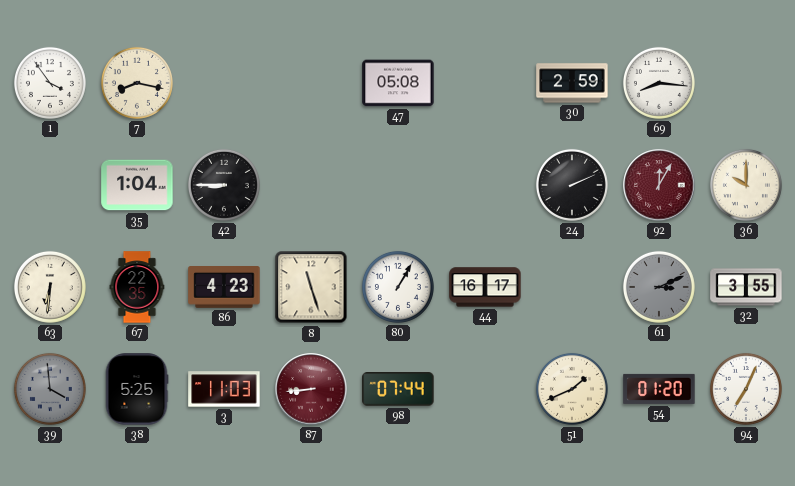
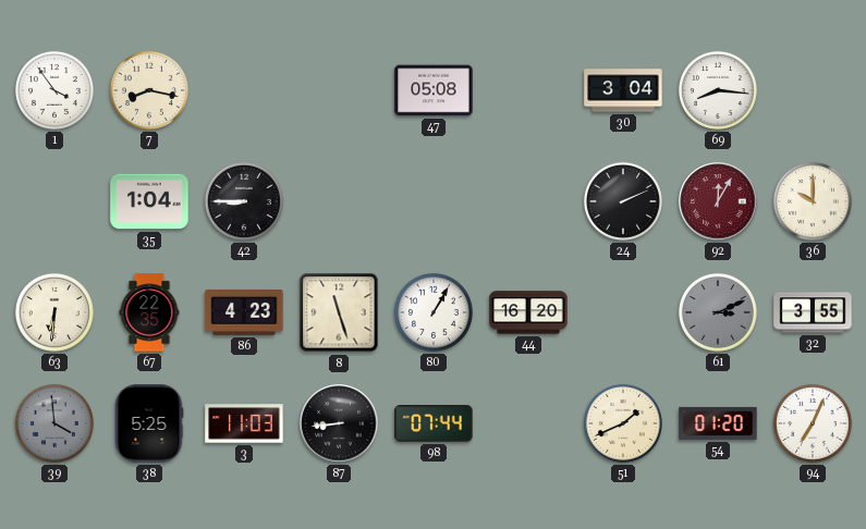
30: 2:59 -> 3:04
44: 16:17 -> 16:20
87 dial: burgundy -> black
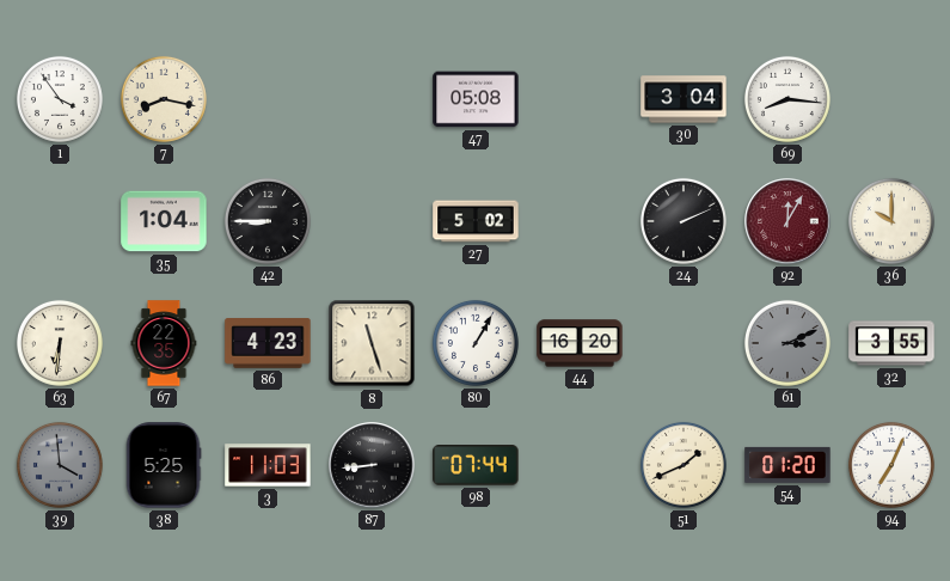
27: none -> 5:02
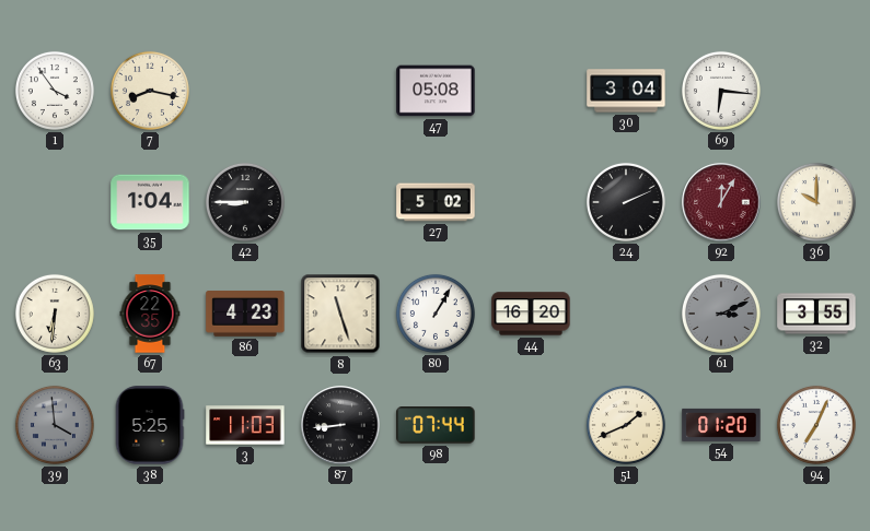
69: 8:16 -> 6:16
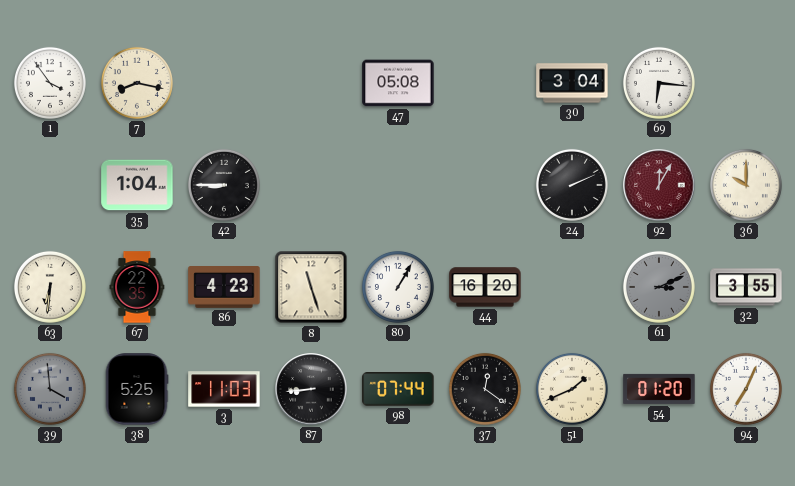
27: 5:02 -> none
37: none -> 12:21
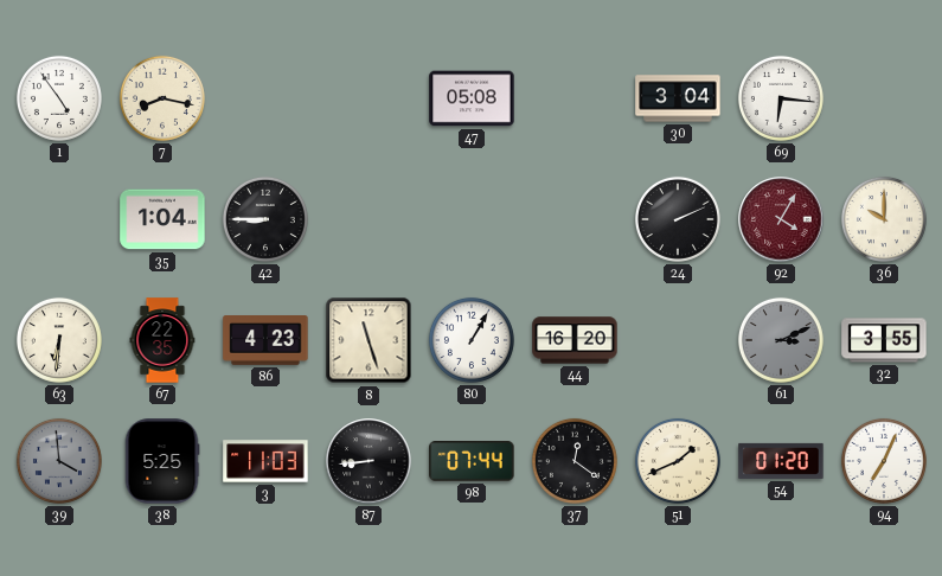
1: 3:54 -> 4:54
92: 12:05 -> 4:05
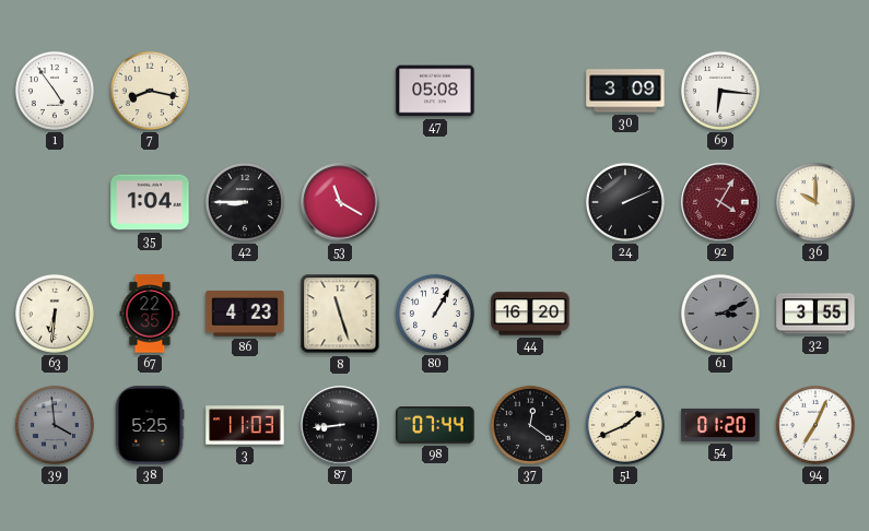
30: 3:04 -> 3:09
53: none -> 11:20
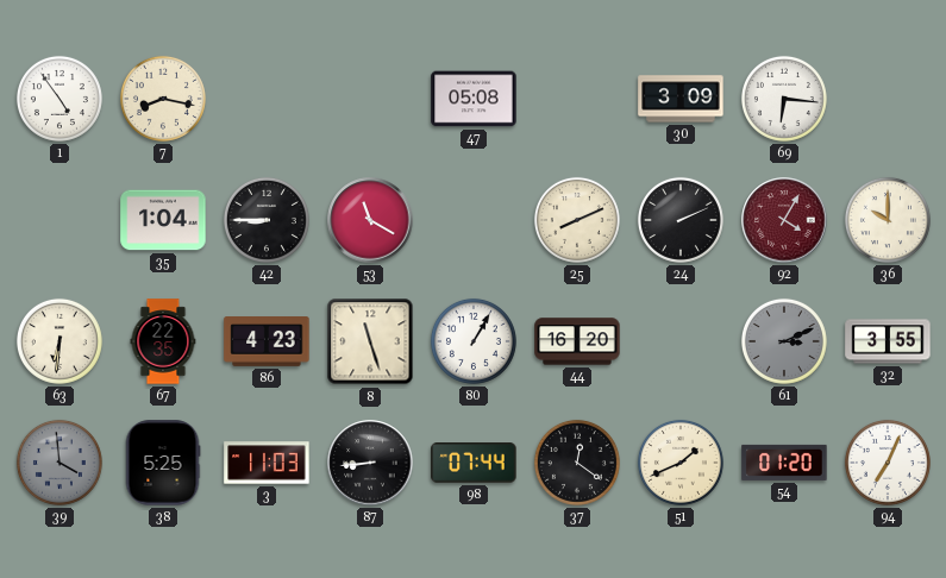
25: none -> 8:11
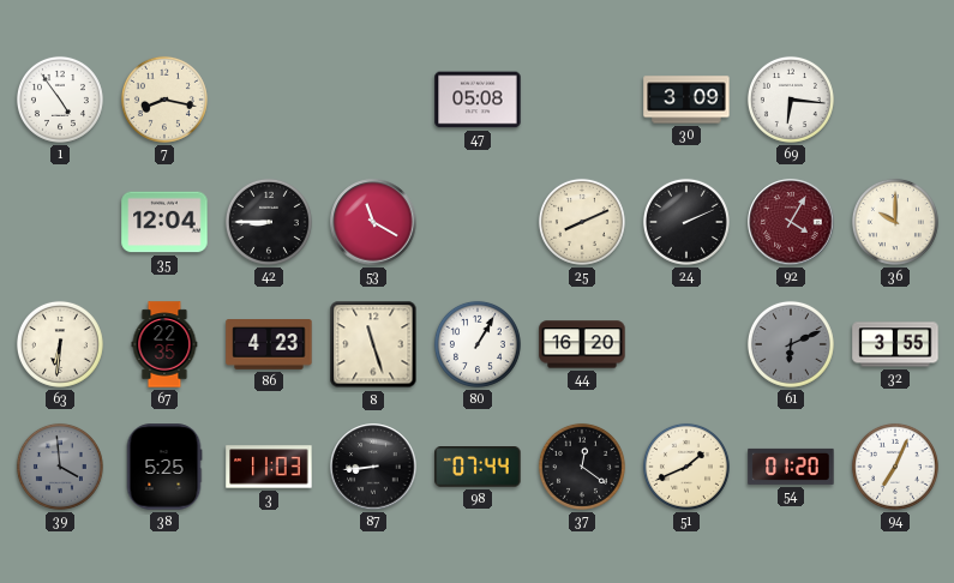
35: 1:04 -> 12:04
61: 3:11 -> 6:11
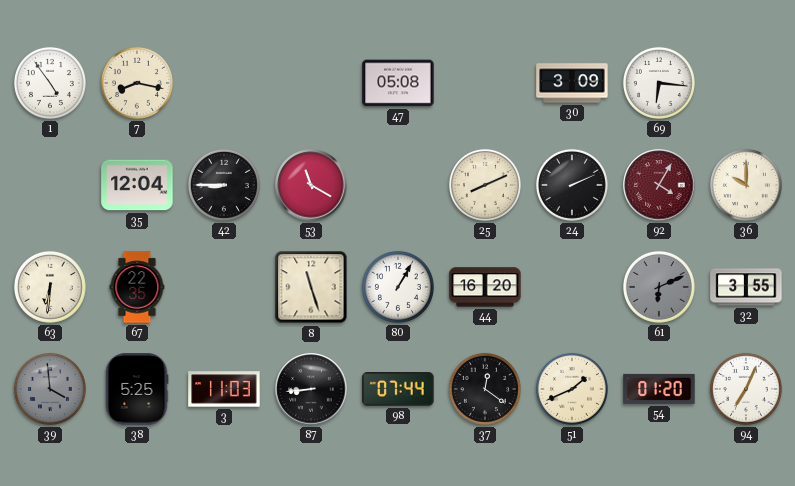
86: 4:23 -> none
